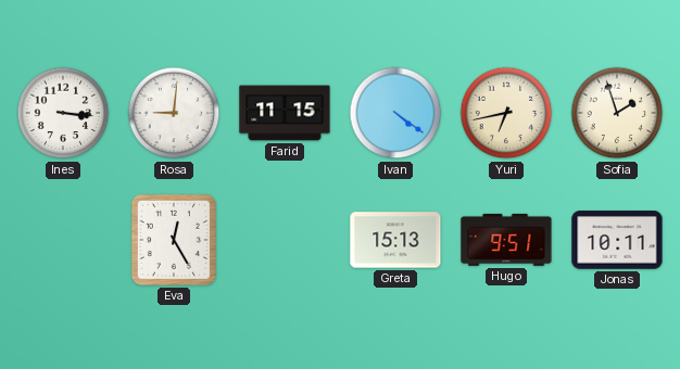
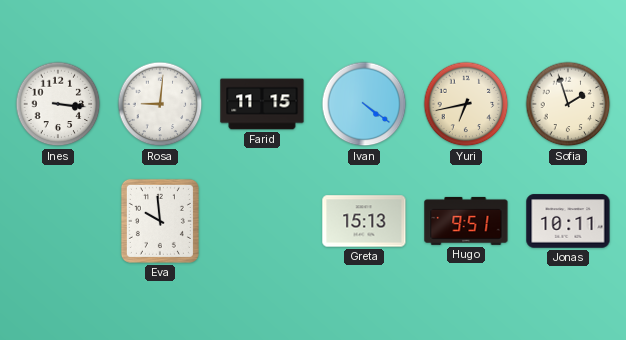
Eva: 12:25 -> 9:59
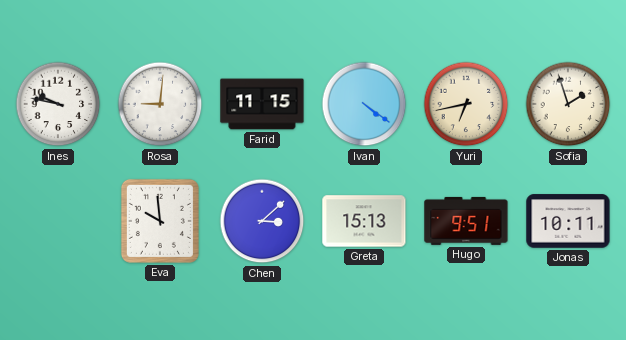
Ines: 3:16 -> 9:47
Chen: none -> 3:08
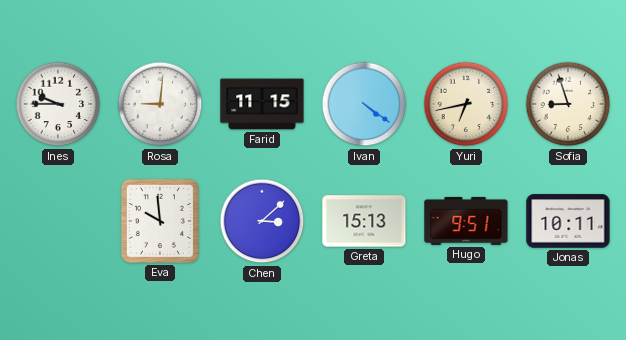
Ines: 9:47 -> 9:45
Sofia: 1:57 -> 8:57
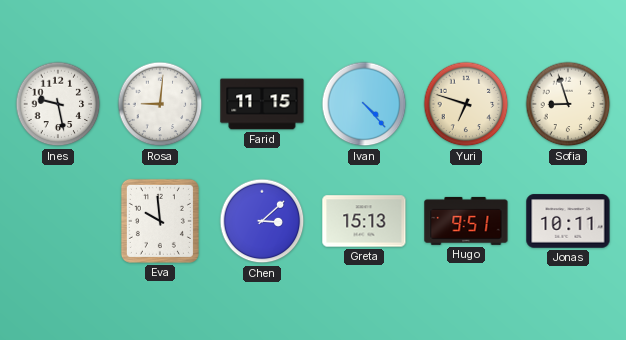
Ines: 9:45 -> 9:28
Ivan: 4:21 -> 4:23
Yuri: 6:43 -> 6:48
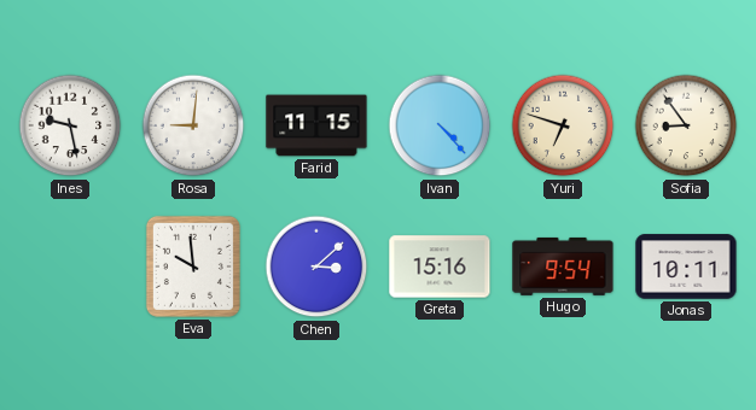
Sofia: 8:57 -> 8:54
Greta: 15:13 -> 15:16
Hugo: 9:51 -> 9:54
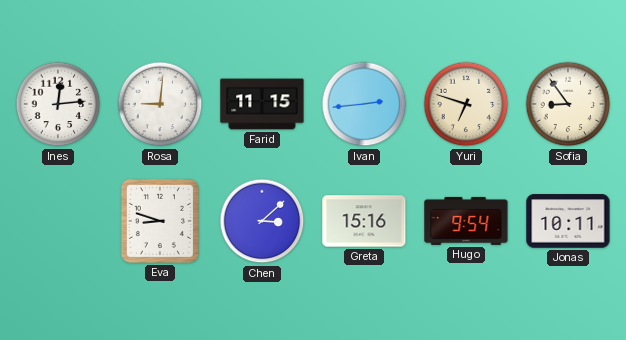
Ines: 9:28 -> 12:14
Ivan: 4:23 -> 2:44
Eva: 9:59 -> 8:48
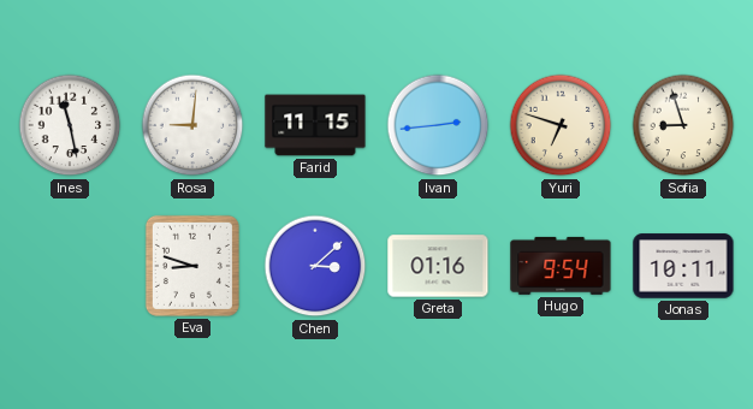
Ines: 12:14 -> 11:28
Sofia: 8:54 -> 8:57
Greta: 15:16 -> 01:16
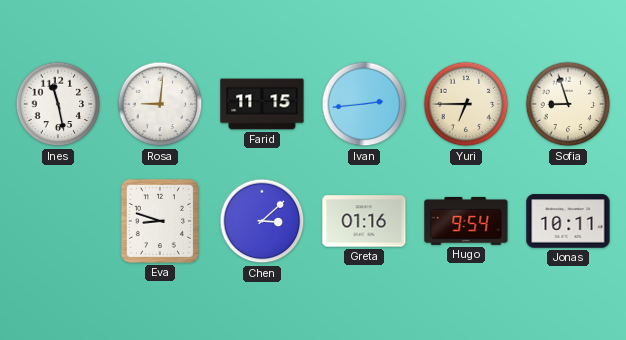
Yuri: 6:48 -> 6:45
